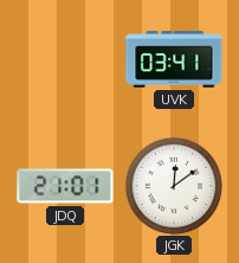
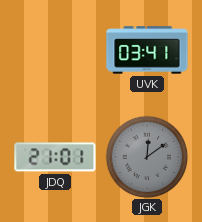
JGK dial: white -> grey
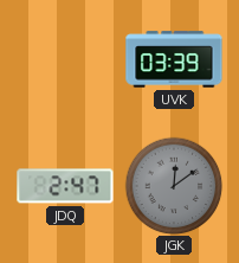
UVK: 03:41 -> 03:39
JDQ: 21:01 -> 2:47
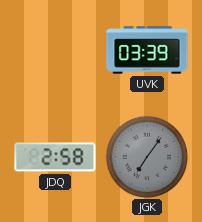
JDQ: 2:47 -> 2:58
JGK: 12:09 -> 7:06
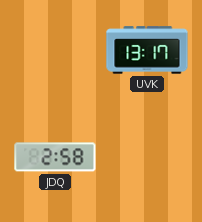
UVK: 03:39 -> 13:17
JGK: 7:06 -> none
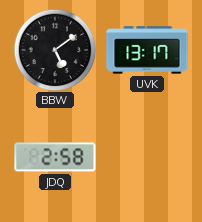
BBW: none -> 5:09
